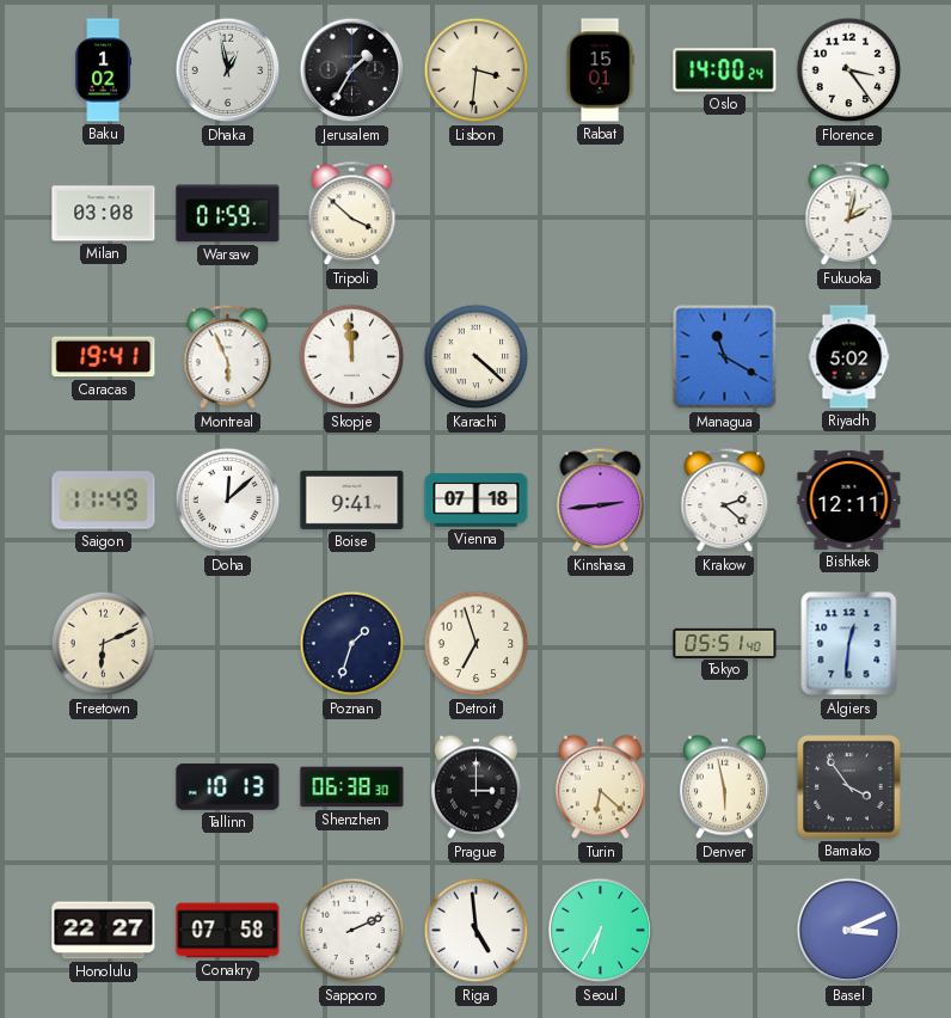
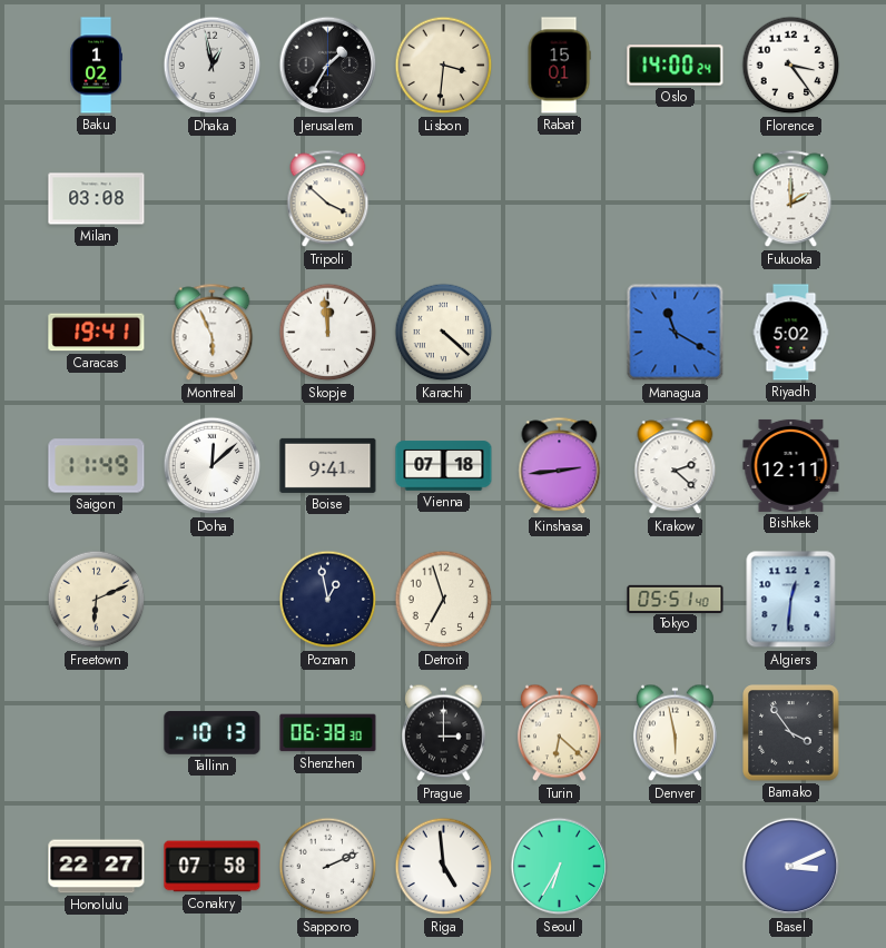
Warsaw: 01:59 -> none
Fukuoka: 2:02 -> 2:00
Poznan: 1:33 -> 12:58
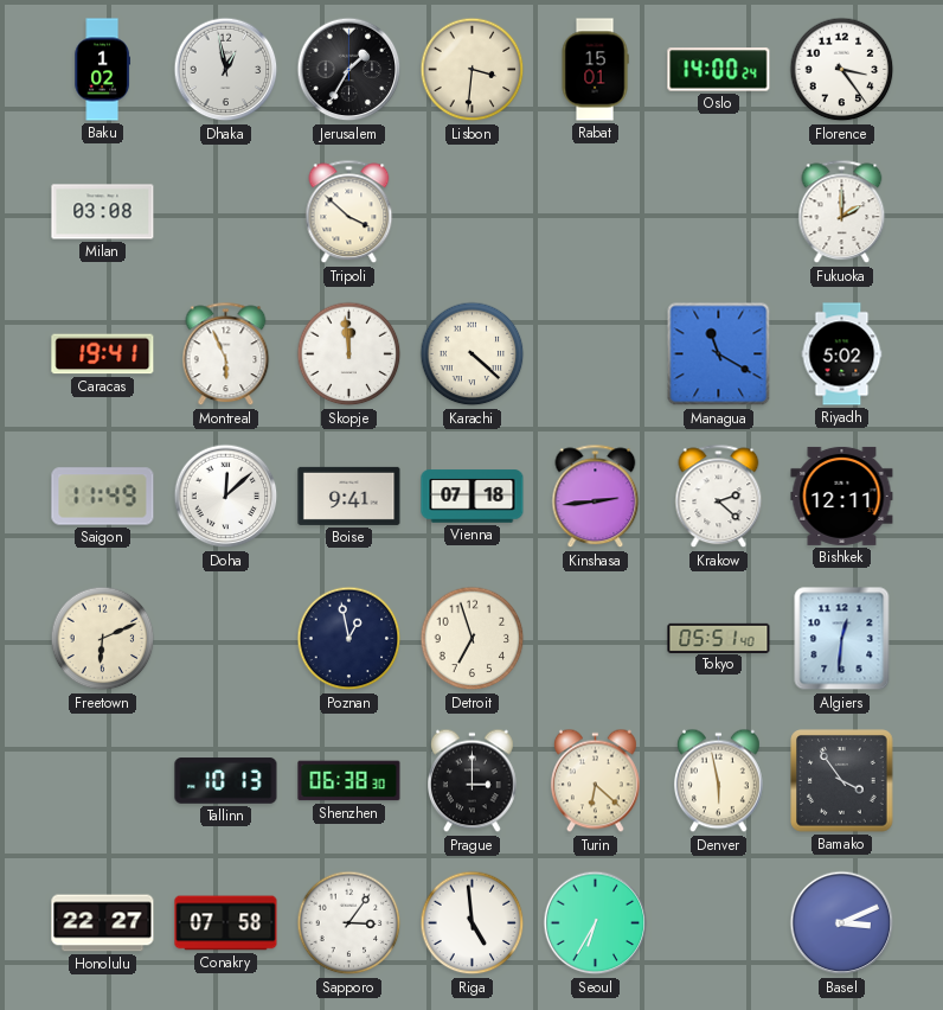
Sapporo: 2:11 -> 3:06
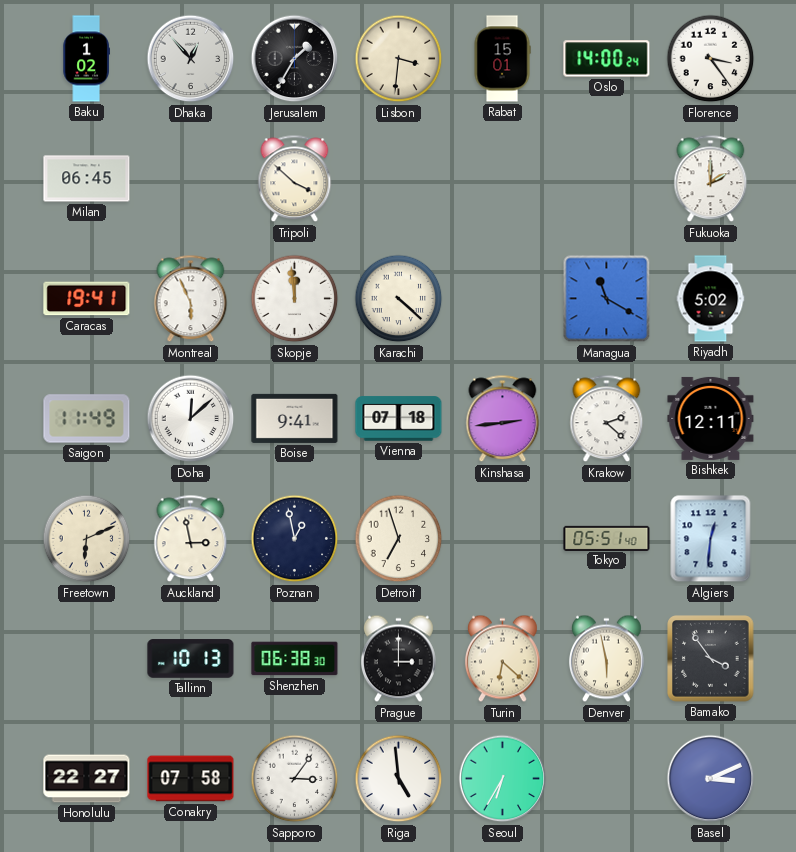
Dhaka: 12:58 -> 12:53
Milan: 03:08 -> 06:45
Auckland: none -> 2:58
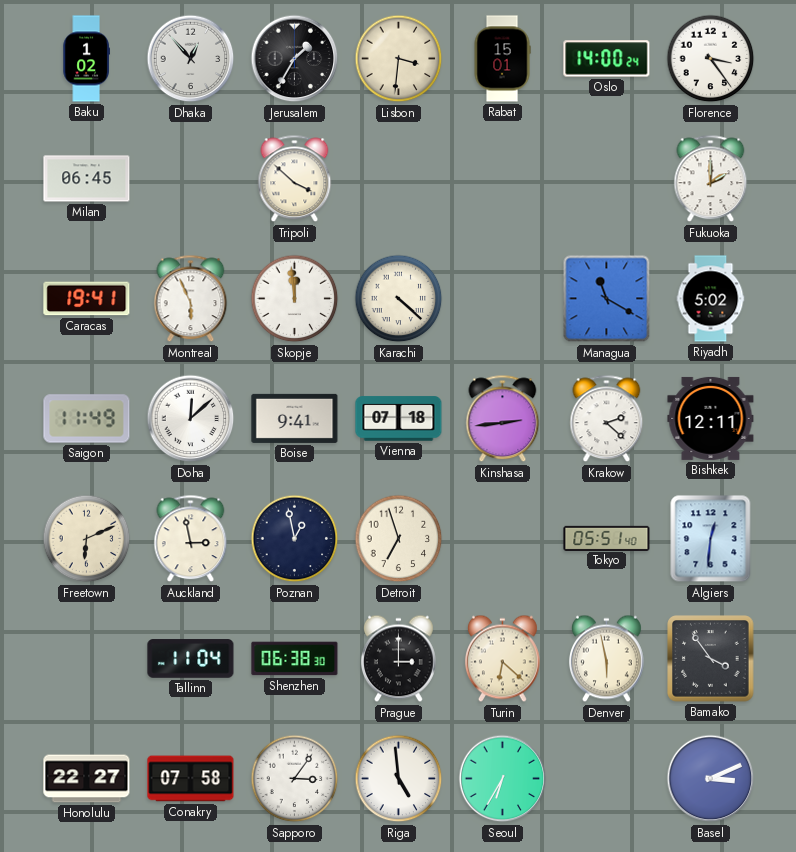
Tallinn: 10:13 -> 11:04
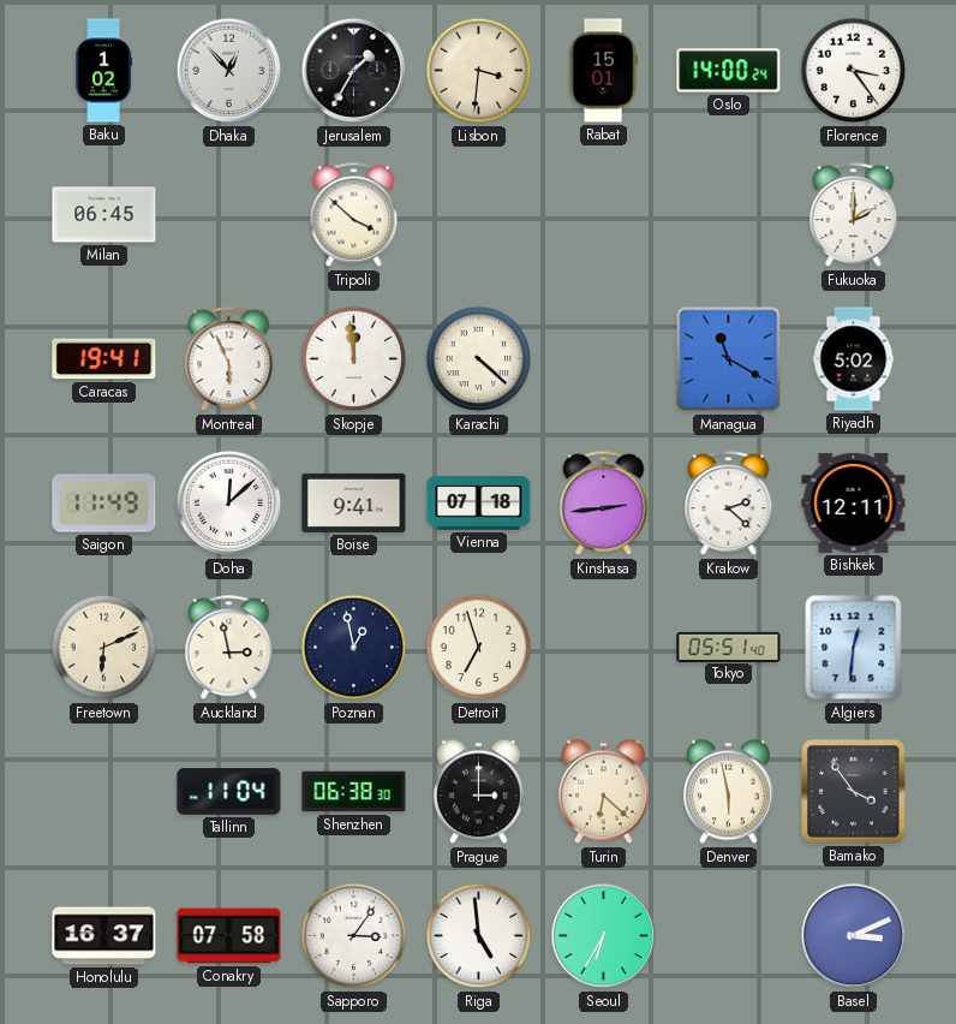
Honolulu: 22:27 -> 16:37
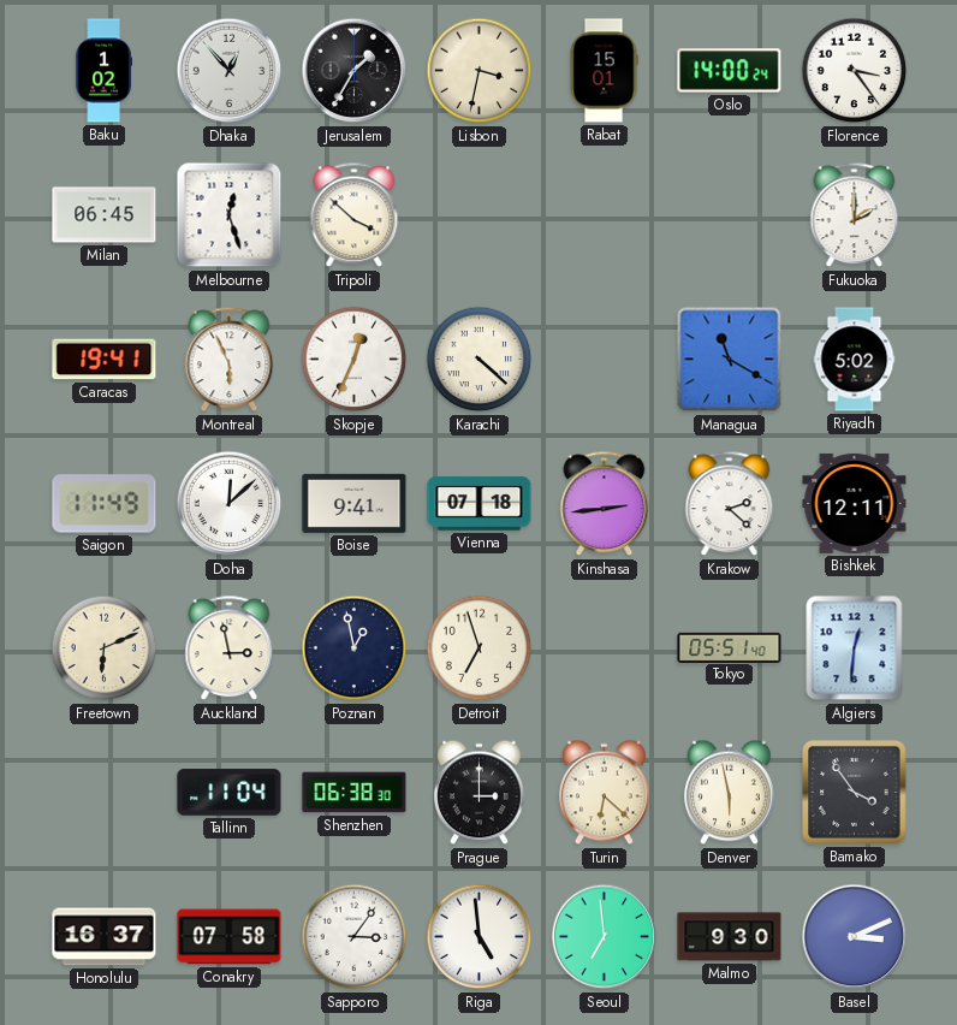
Lisbon: 3:31 -> 3:32
Melbourne: none -> 12:27
Skopje: 11:59 -> 12:34
Seoul: 6:35 -> 6:59
Malmo: none -> 9:30
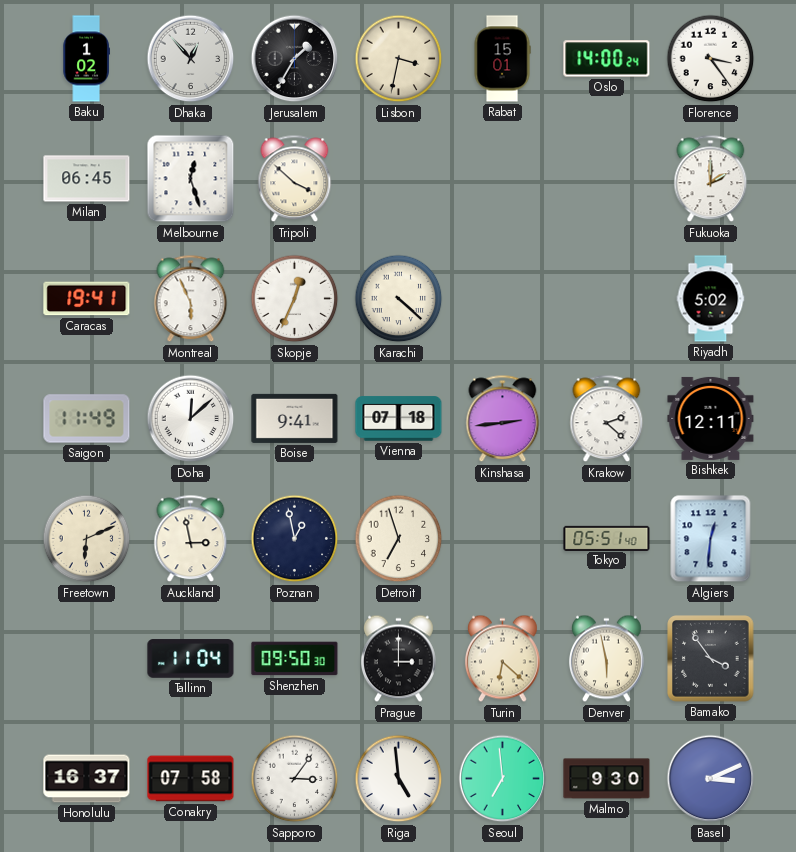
Managua: 11:20 -> none
Shenzhen: 06:38 -> 09:50
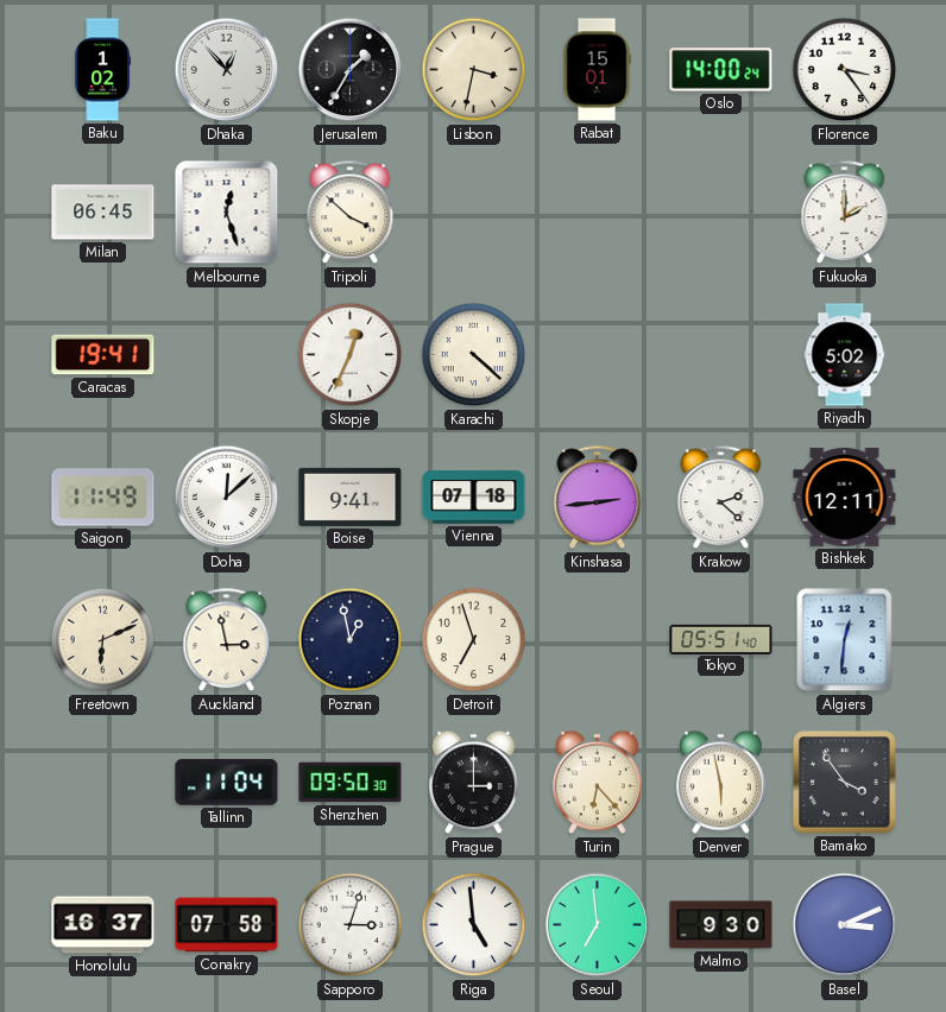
Montreal: 5:56 -> none
Turin: 6:22 -> 6:23
Sapporo: 3:06 -> 3:03
